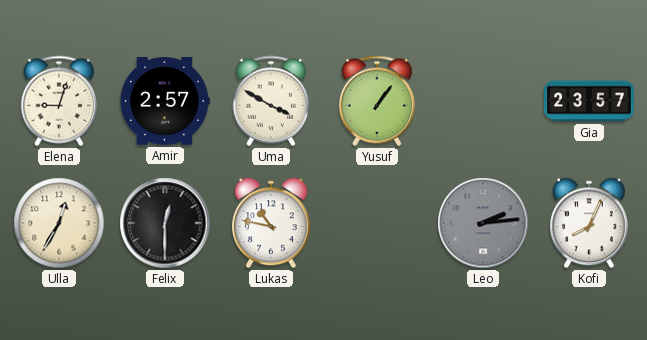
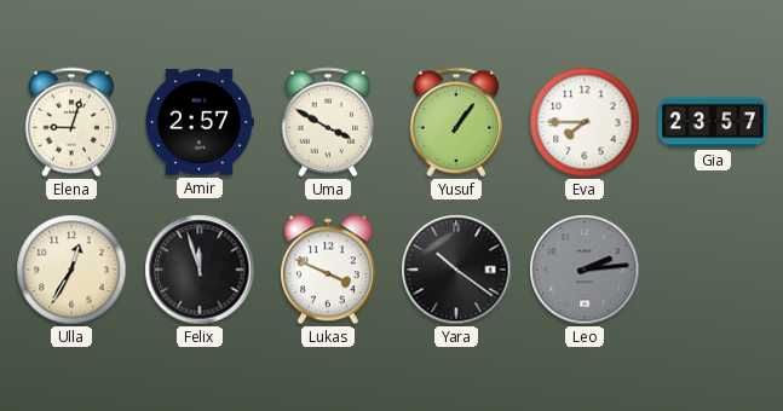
Eva: none -> 7:45
Felix: 12:30 -> 11:57
Lukas: 10:47 -> 3:49
Yara: none -> 10:21
Kofi: 8:04 -> none
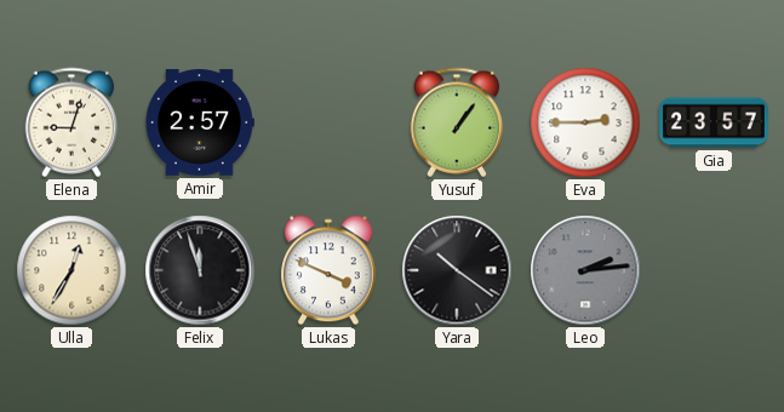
Uma: 3:50 -> none
Eva: 7:45 -> 2:45
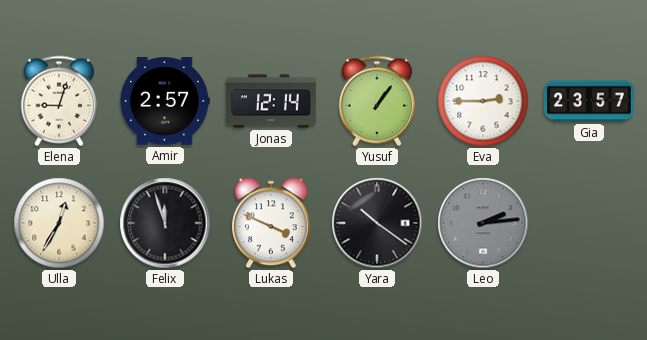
Jonas: none -> 12:14
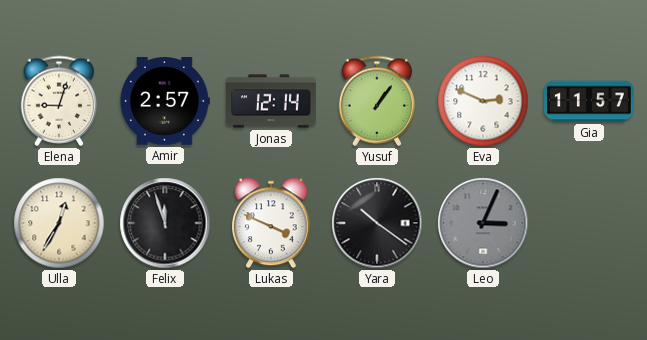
Eva: 2:45 -> 2:49
Gia: 23:57 -> 11:57
Leo: 2:14 -> 3:04
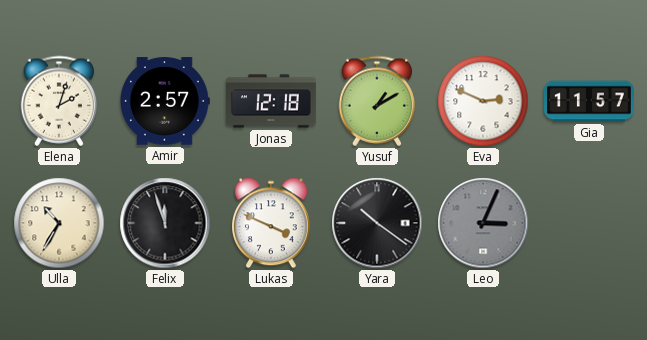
Elena: 9:03 -> 2:03
Jonas: 12:14 -> 12:18
Yusuf: 1:06 -> 1:10
Ulla: 12:35 -> 10:35
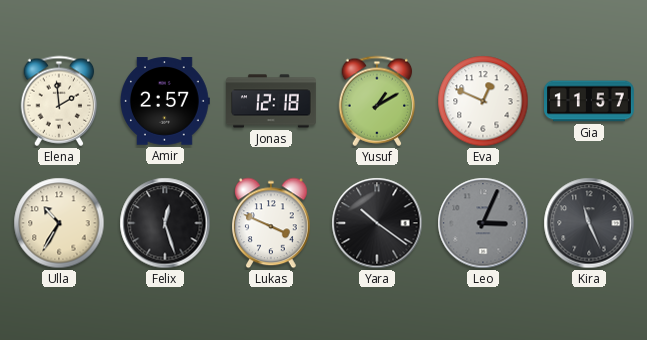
Elena: 2:03 -> 1:59
Eva: 2:49 -> 12:49
Felix: 11:57 -> 12:27
Kira: none -> 11:26
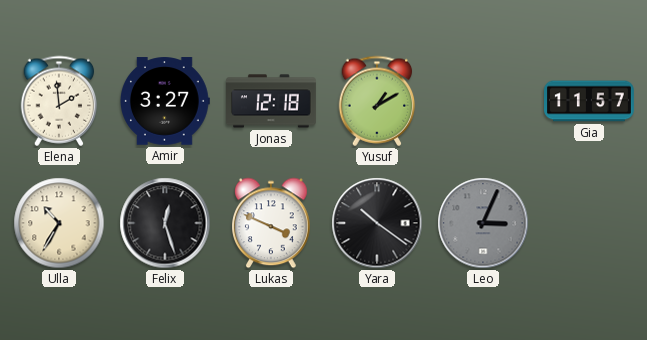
Amir: 2:57 -> 3:27
Eva: 12:49 -> none
Kira: 11:26 -> none
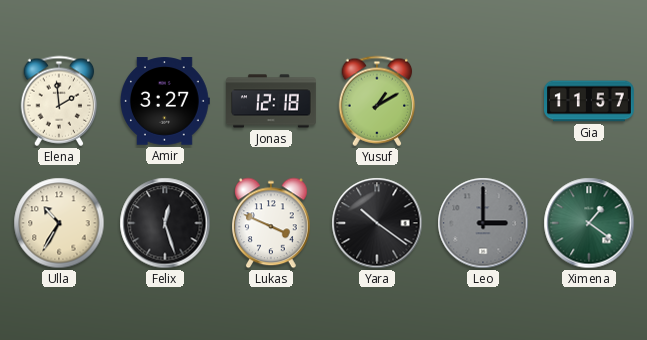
Leo: 3:04 -> 3:00
Ximena: none -> 1:21
